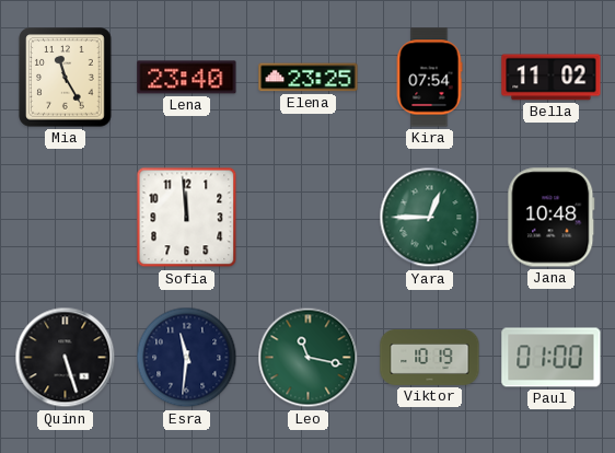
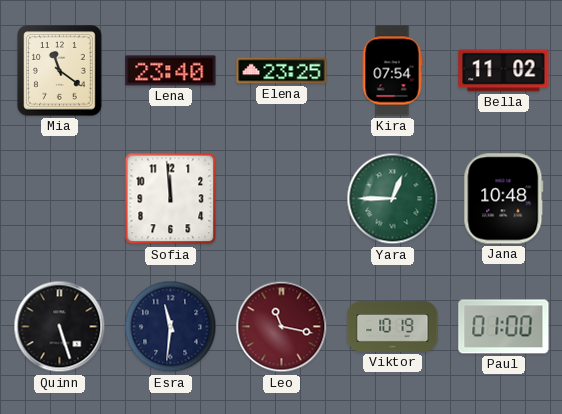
Mia: 11:25 -> 11:21
Leo dial: green -> burgundy
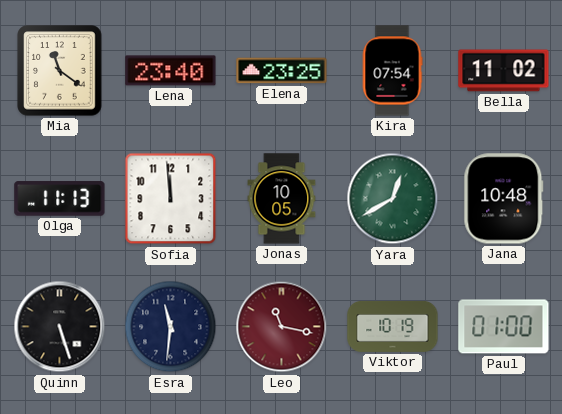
Olga: none -> 11:13
Jonas: none -> 10:05
Yara: 12:45 -> 12:40
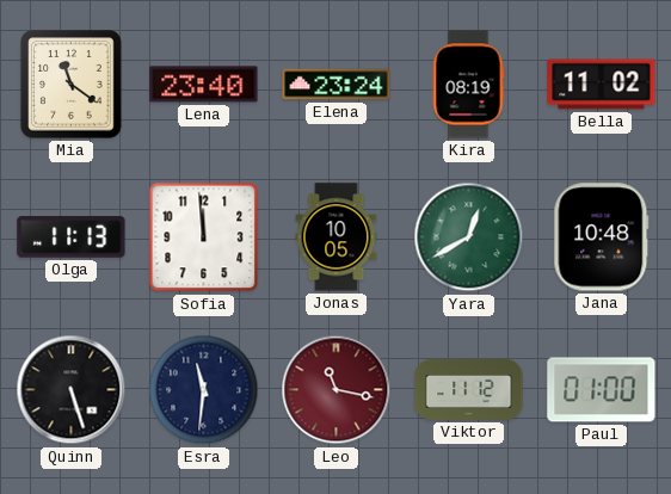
Elena: 23:25 -> 23:24
Kira: 07:54 -> 08:19
Viktor: 10:19 -> 11:12
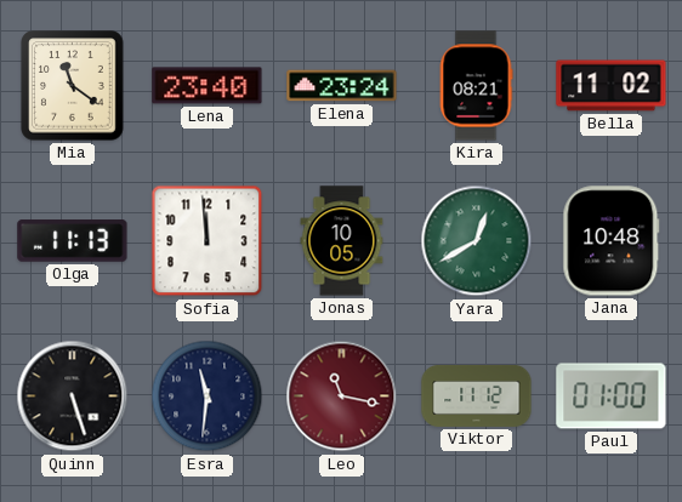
Kira: 08:19 -> 08:21
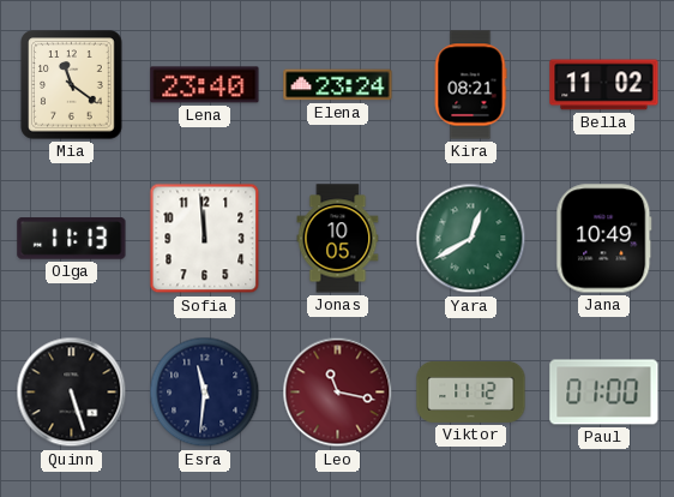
Jana: 10:48 -> 10:49
